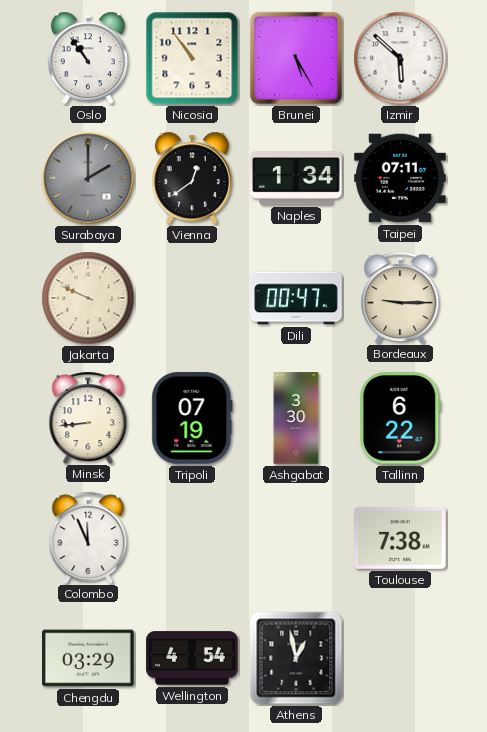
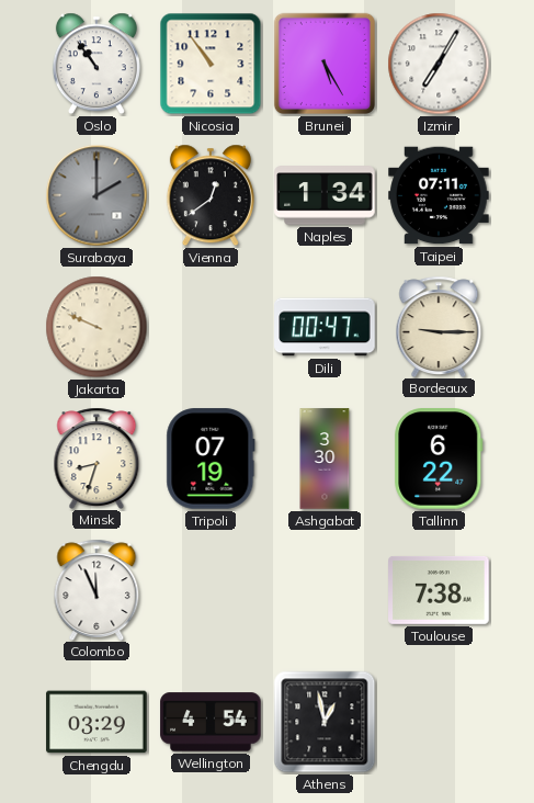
Izmir: 5:52 -> 7:05
Minsk: 8:44 -> 8:33
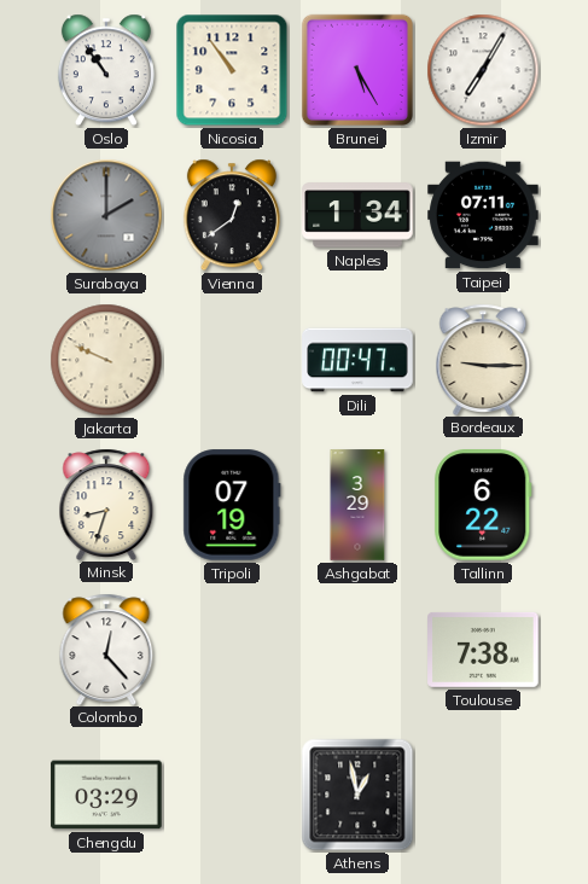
Ashgabat: 3:30 -> 3:29
Colombo: 11:56 -> 12:23
Wellington: 4:54 -> none
